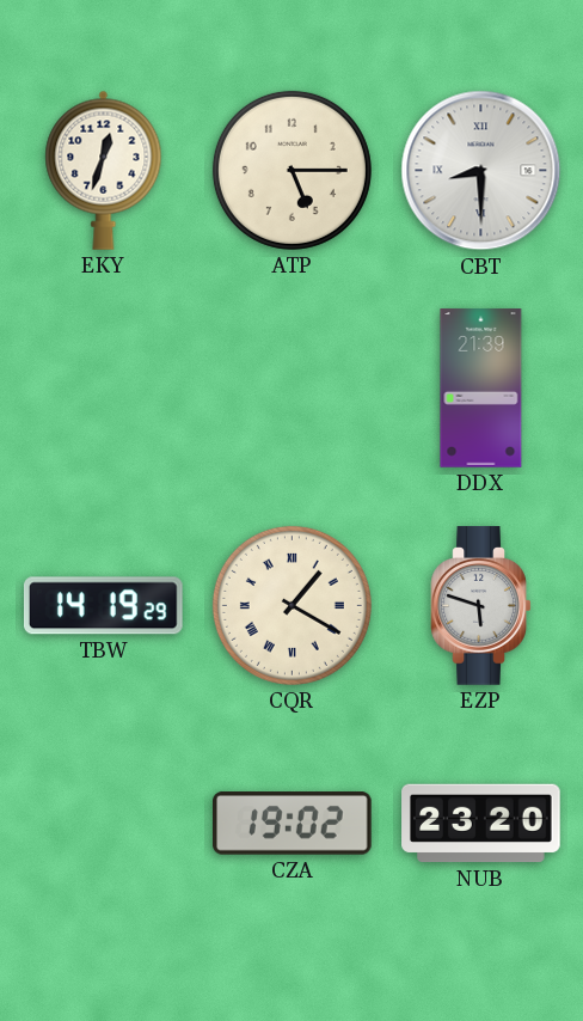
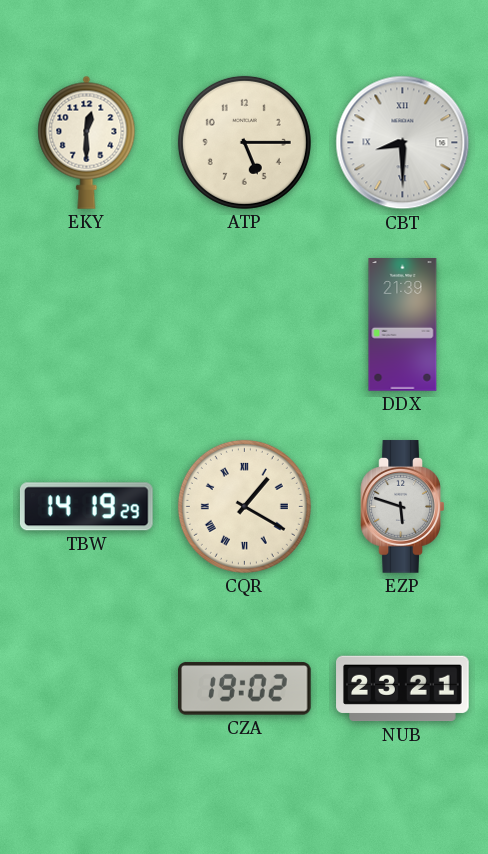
EKY: 12:33 -> 12:30
NUB: 23:20 -> 23:21
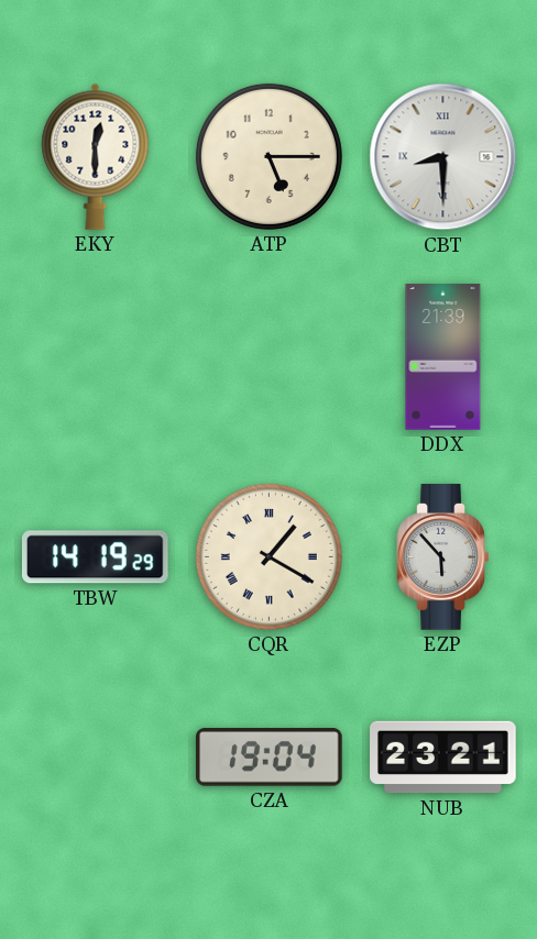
EZP: 5:48 -> 5:53
CZA: 19:02 -> 19:04
